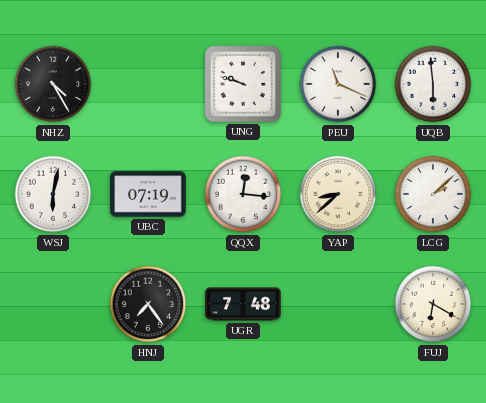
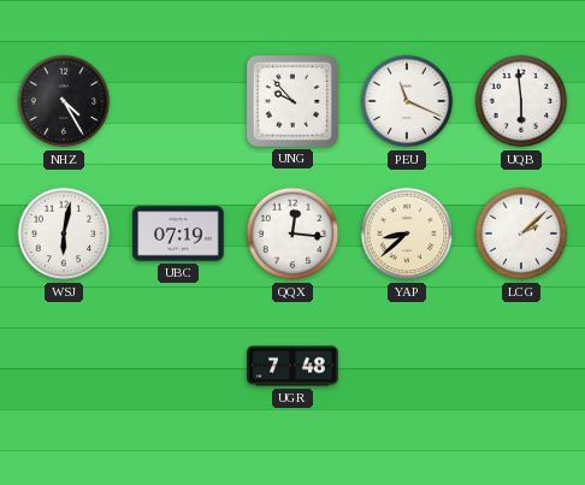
UNG: 9:48 -> 9:53
HNJ: 7:24 -> none
FUJ: 6:20 -> none
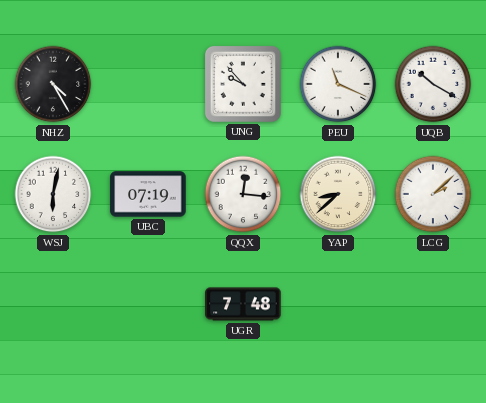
UQB: 5:59 -> 10:20
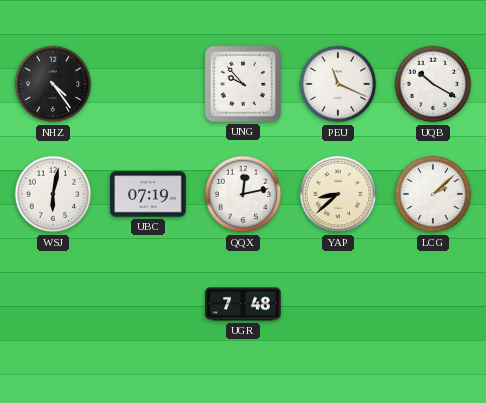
NHZ: 4:25 -> 4:24
QQX: 12:16 -> 12:13
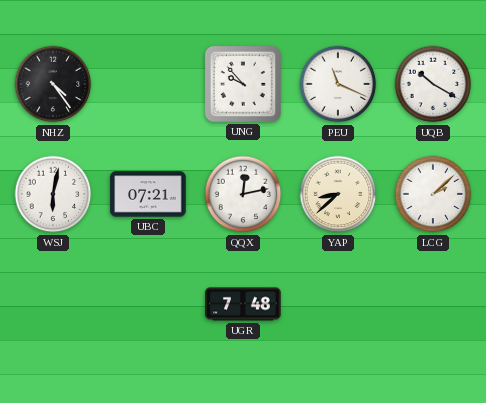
UBC: 07:19 -> 07:21
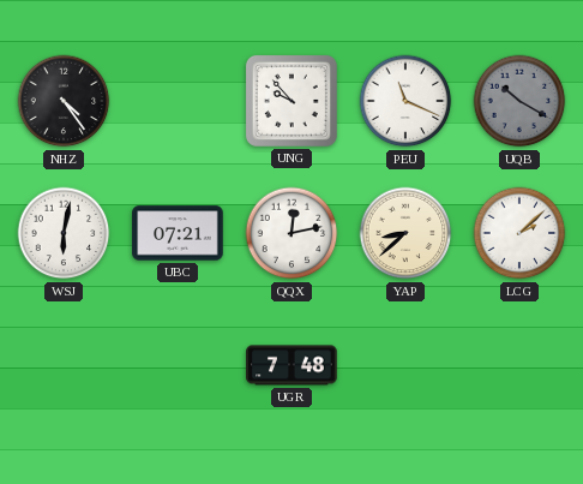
UQB dial: white -> grey
